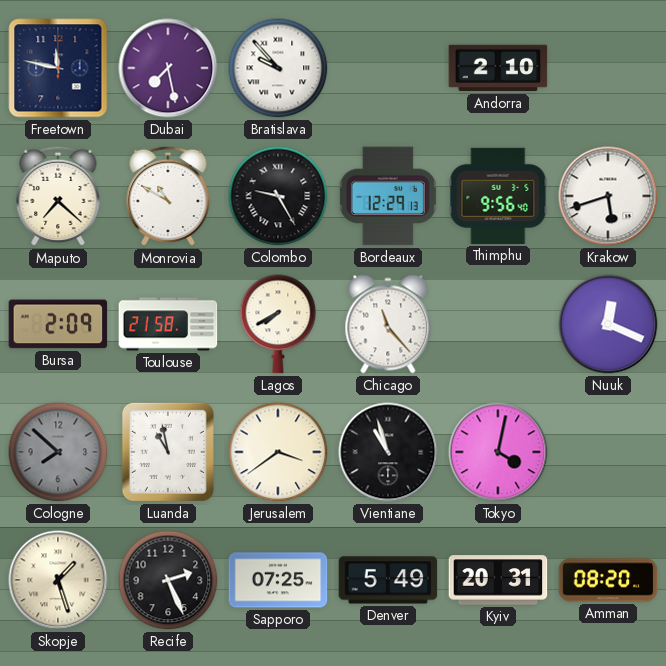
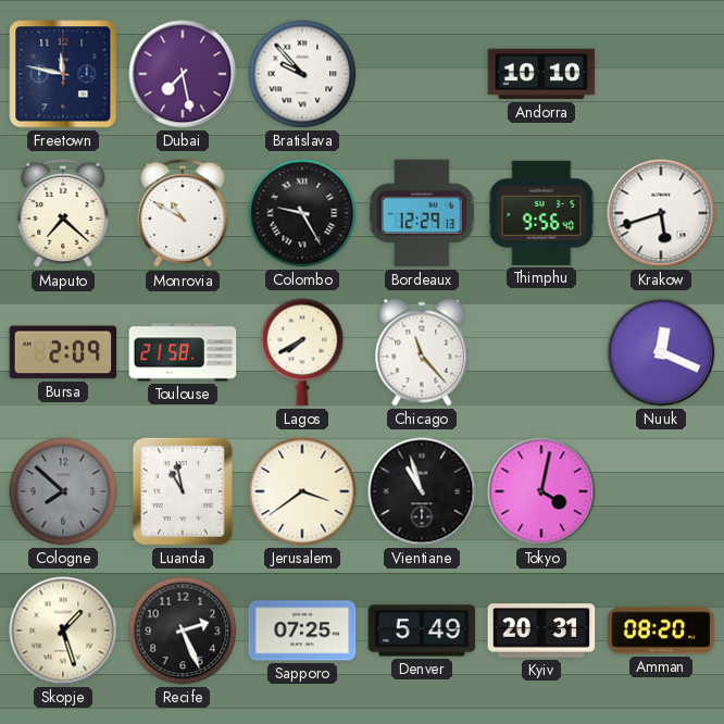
Andorra: 2:10 -> 10:10
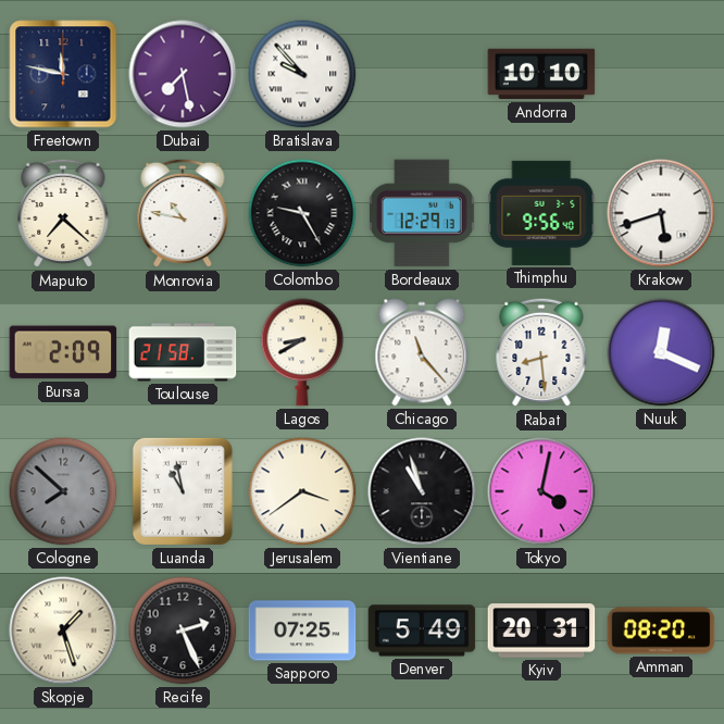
Monrovia: 10:50 -> 10:47
Lagos: 7:40 -> 8:40
Rabat: none -> 8:29
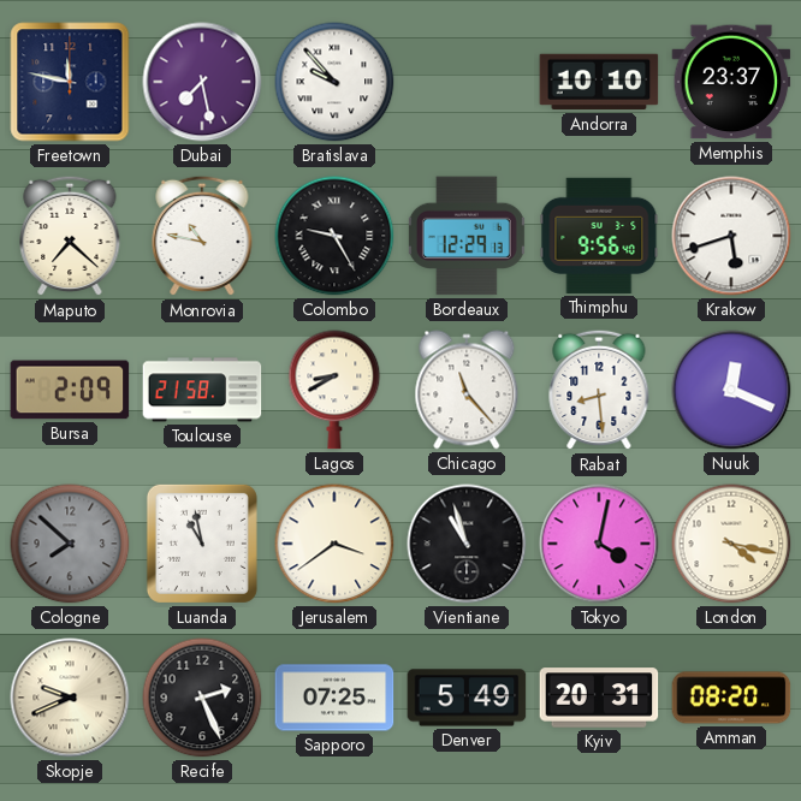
Memphis: none -> 23:37
London: none -> 4:17
Skopje: 1:27 -> 9:41
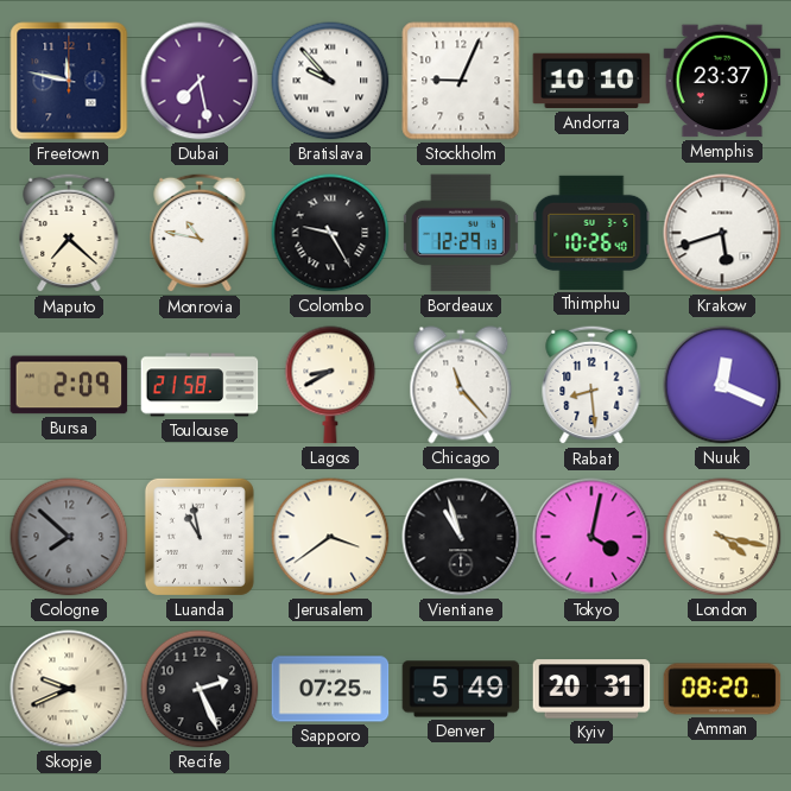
Stockholm: none -> 9:04
Thimphu: 9:56 -> 10:26
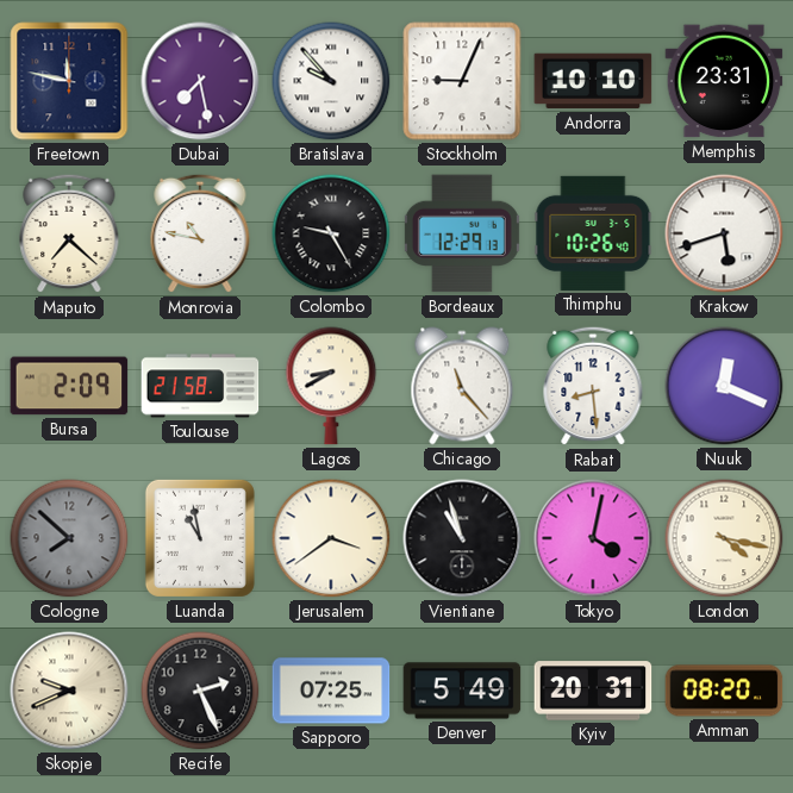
Memphis: 23:37 -> 23:31
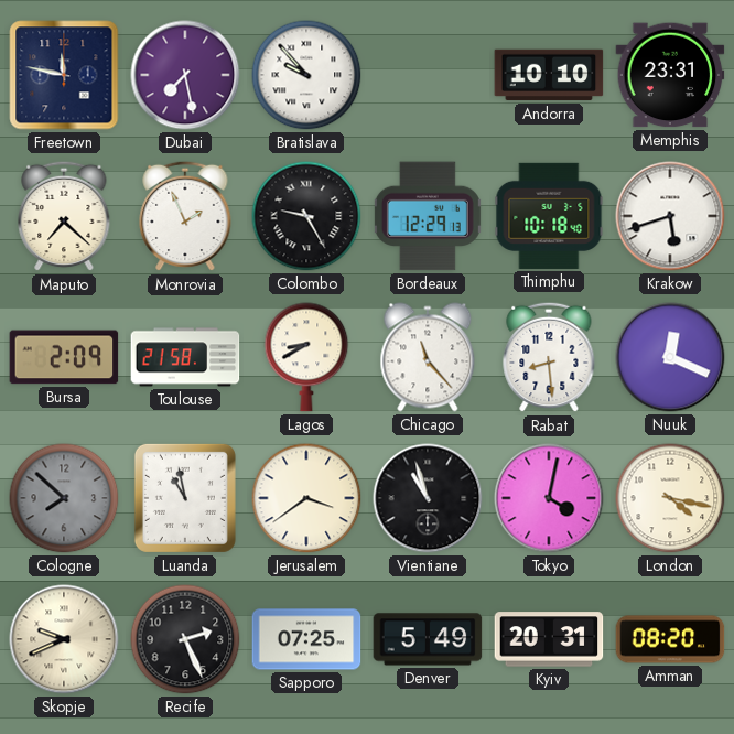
Stockholm: 9:04 -> none
Monrovia: 10:47 -> 1:56
Thimphu: 10:26 -> 10:18
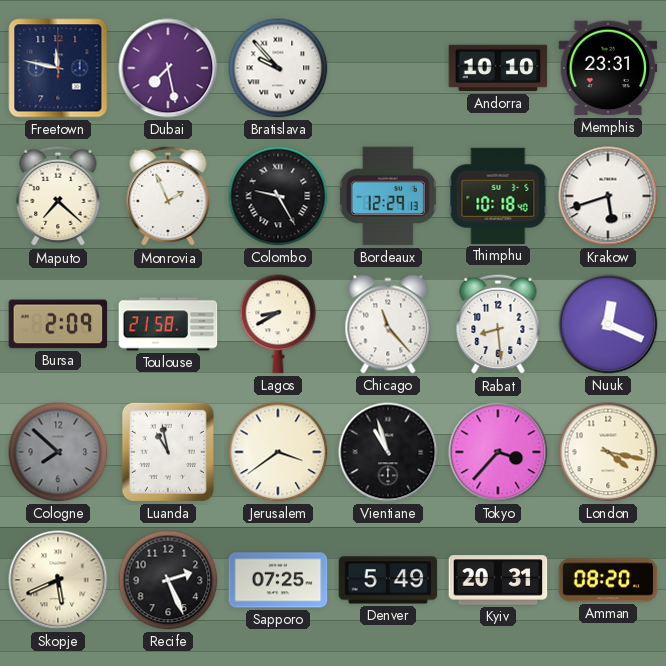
Tokyo: 4:02 -> 3:37
Skopje: 9:41 -> 5:41
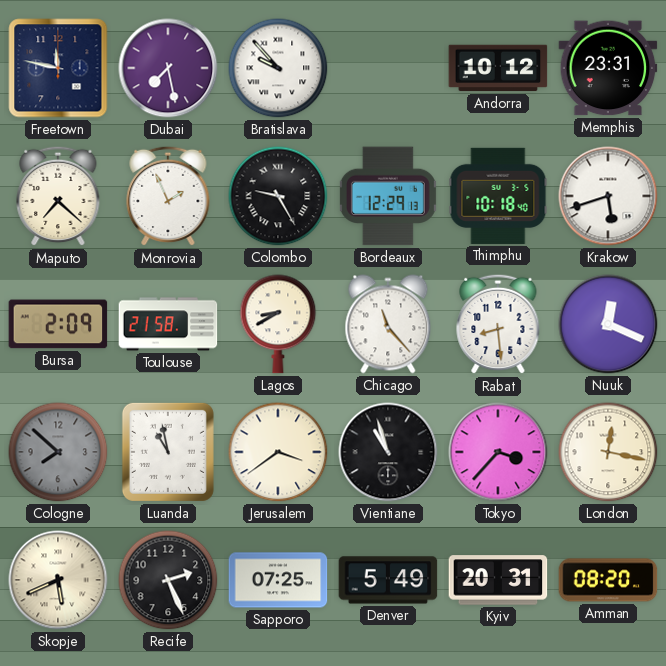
Andorra: 10:10 -> 10:12
London: 4:17 -> 12:17
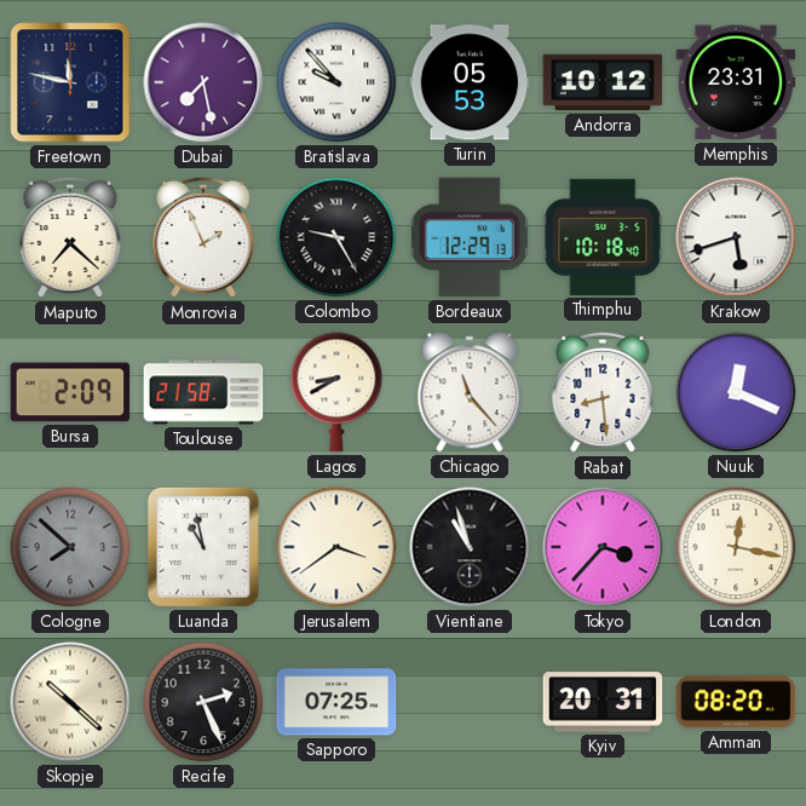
Turin: none -> 05:53
Skopje: 5:41 -> 10:22
Denver: 5:49 -> none
